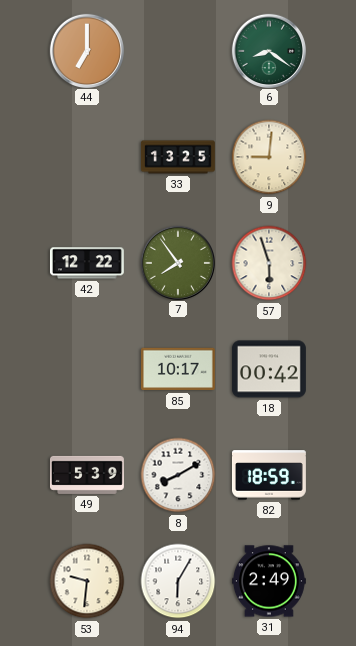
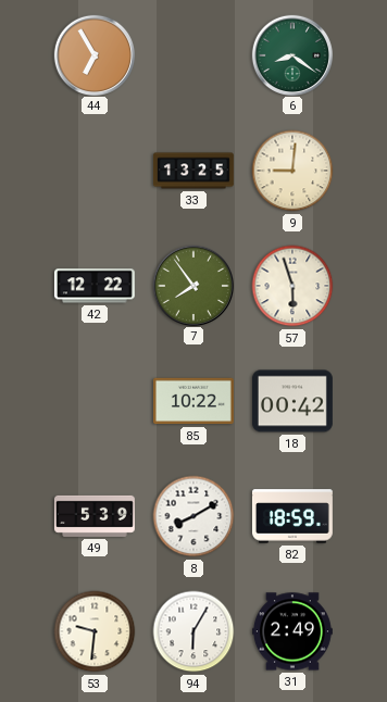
44: 7:00 -> 6:55
85: 10:17 -> 10:22
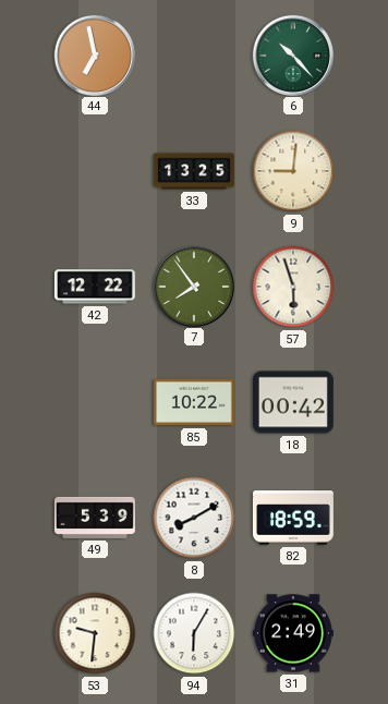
44: 6:55 -> 6:58
6: 8:21 -> 10:23
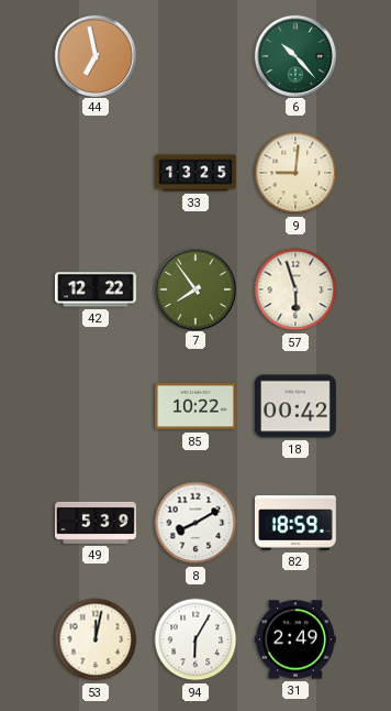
53: 9:31 -> 12:02
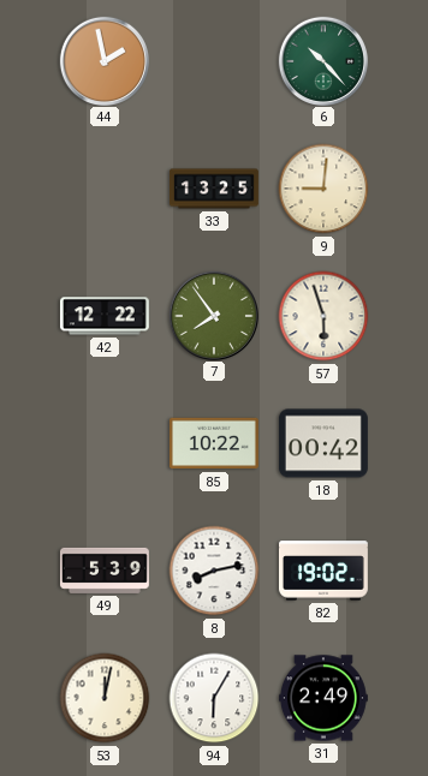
44: 6:58 -> 1:58
8: 8:10 -> 8:13
82: 18:59 -> 19:02
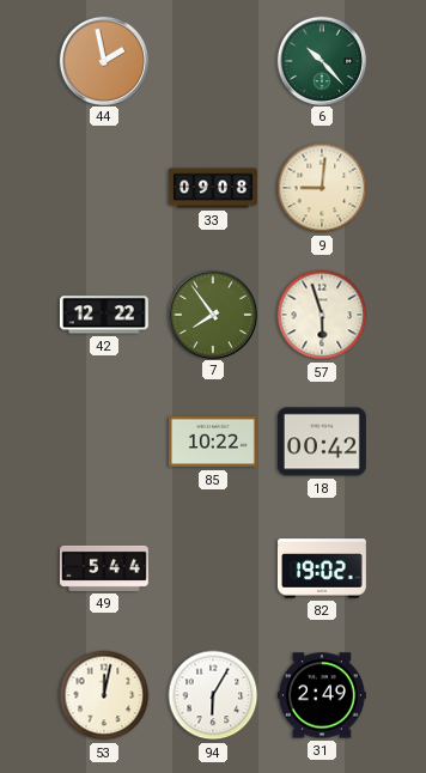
33: 13:25 -> 09:08
49: 5:39 -> 5:44
8: 8:13 -> none
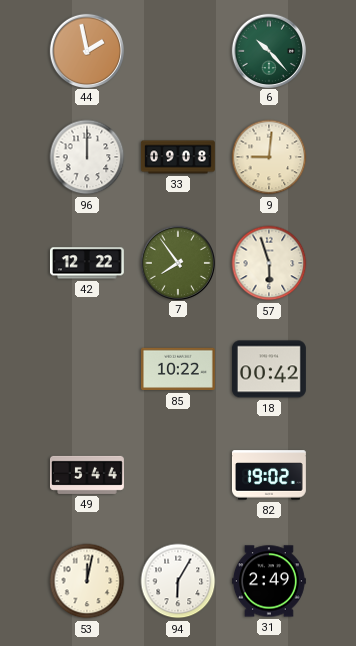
96: none -> 12:00
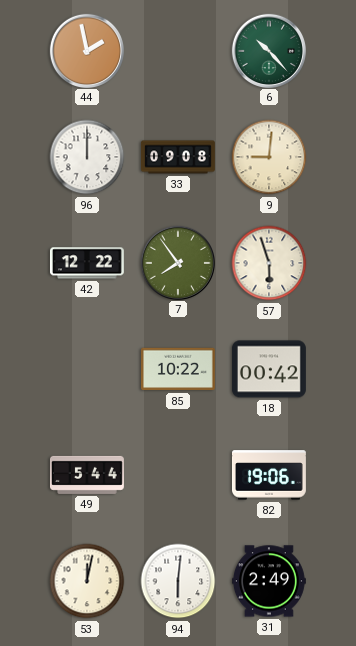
82: 19:02 -> 19:06
94: 6:05 -> 6:01
